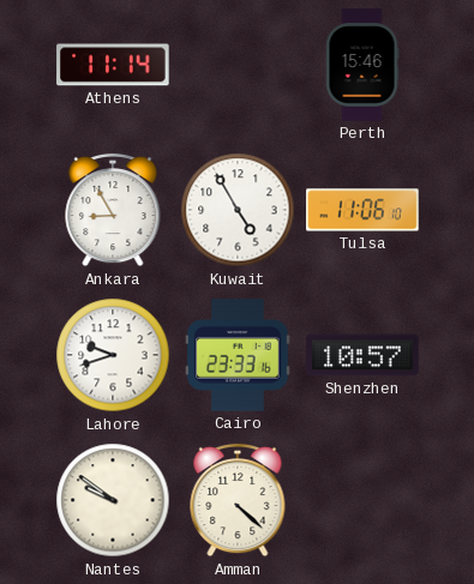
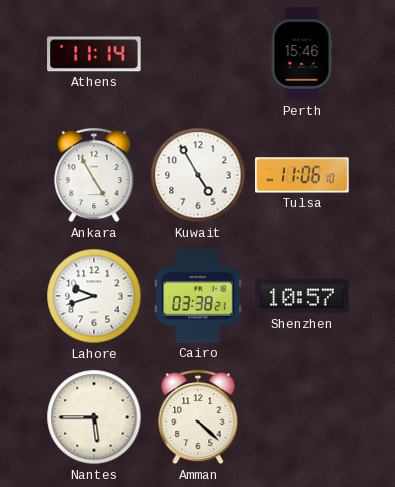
Ankara: 8:55 -> 4:55
Cairo: 23:33 -> 03:38
Nantes: 9:51 -> 5:45
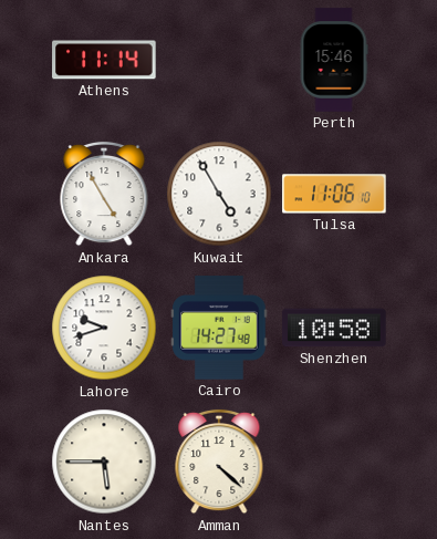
Cairo: 03:38 -> 14:27
Shenzhen: 10:57 -> 10:58
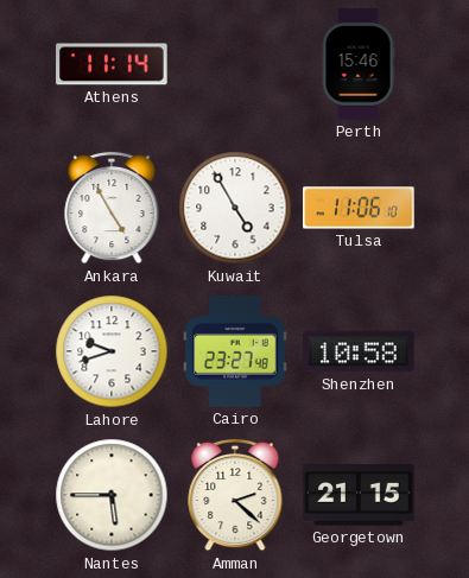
Cairo: 14:27 -> 23:27
Amman: 4:22 -> 2:22
Georgetown: none -> 21:15
